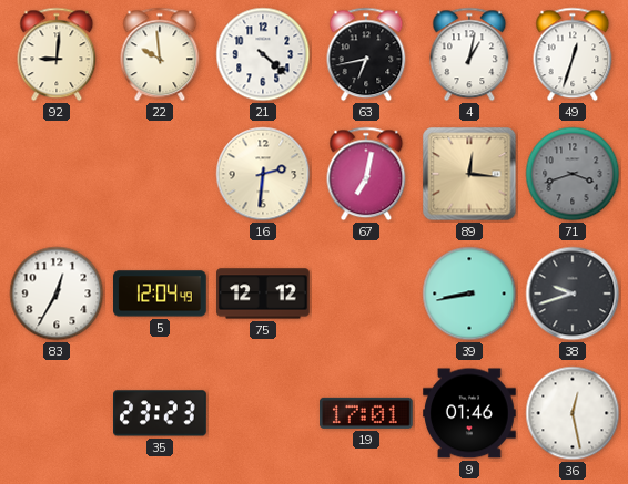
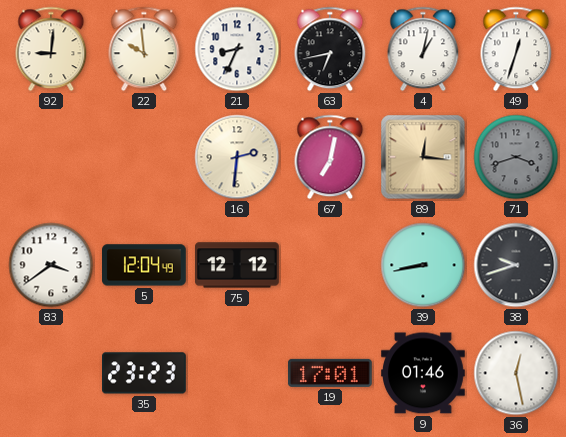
21: 4:22 -> 8:34
83: 12:35 -> 3:39
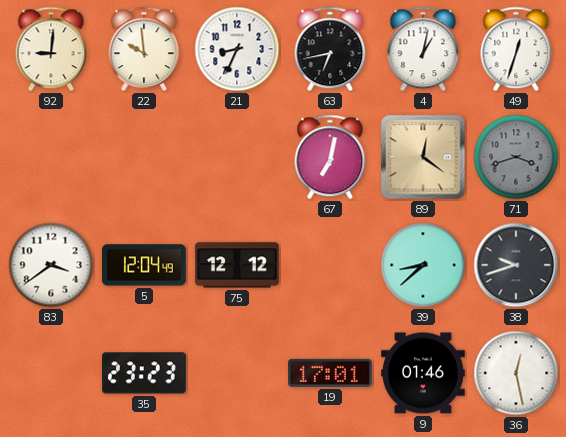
16: 2:31 -> none
89: 12:16 -> 12:21
39: 8:43 -> 8:38
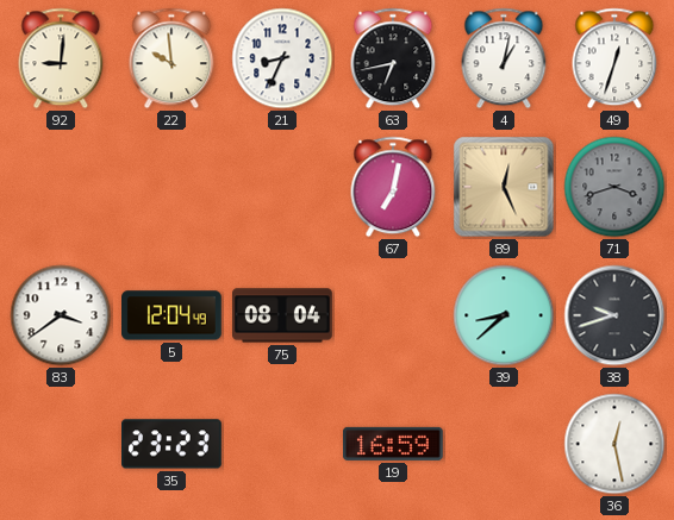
89: 12:21 -> 12:26
75: 12:12 -> 08:04
19: 17:01 -> 16:59
9: 01:46 -> none
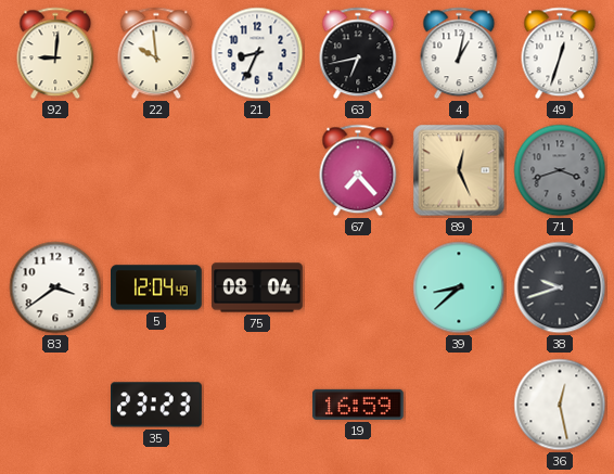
67: 7:02 -> 7:23
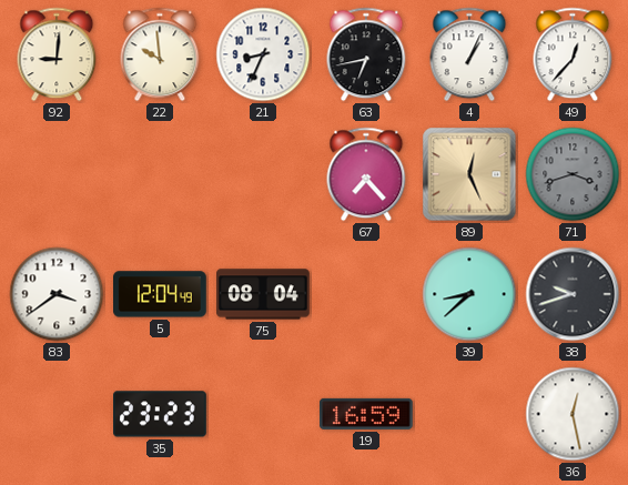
4: 1:02 -> 1:04
49: 12:33 -> 12:37
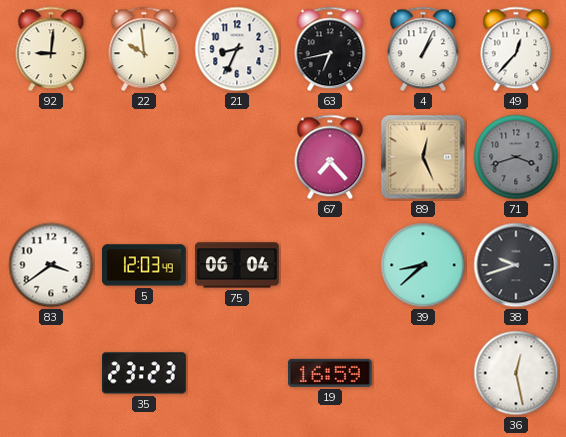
5: 12:04 -> 12:03
75: 08:04 -> 06:04
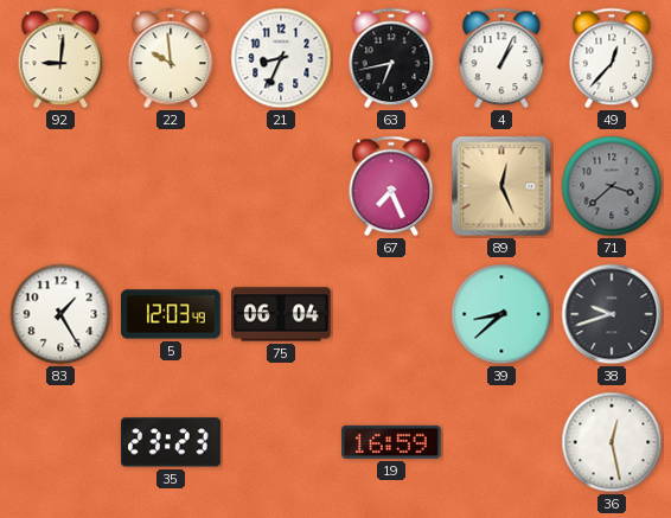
67: 7:23 -> 7:26
71: 3:42 -> 3:38
83: 3:39 -> 1:25
